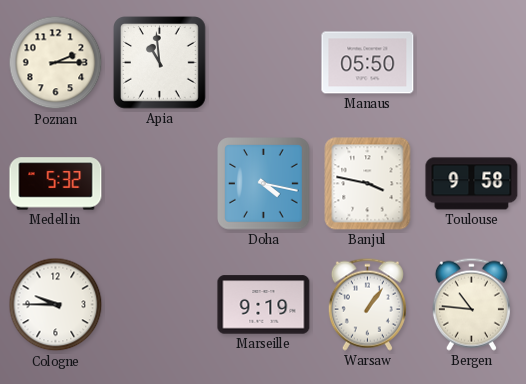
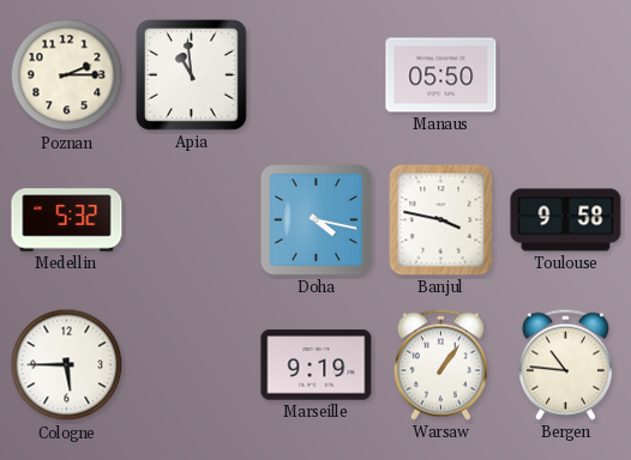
Cologne: 9:45 -> 5:45
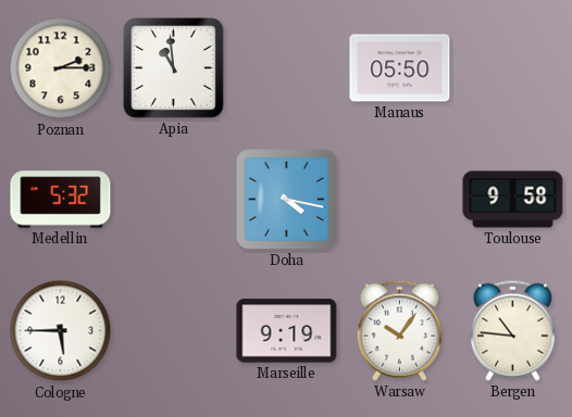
Banjul: 3:47 -> none
Warsaw: 1:06 -> 10:06
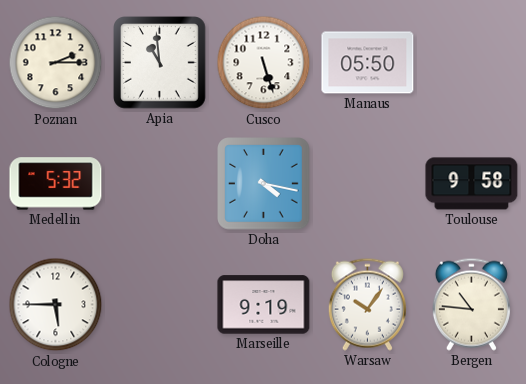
Cusco: none -> 5:27
